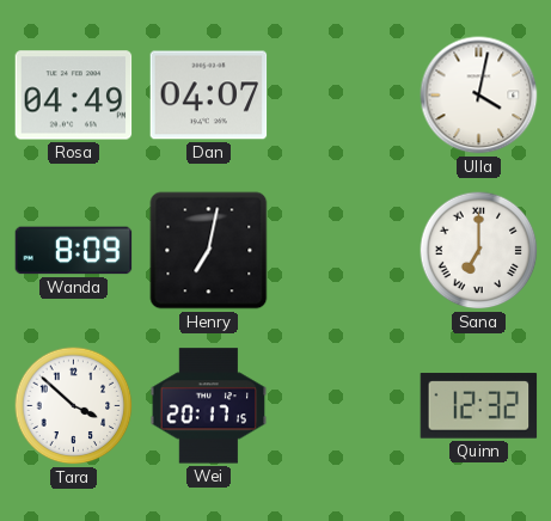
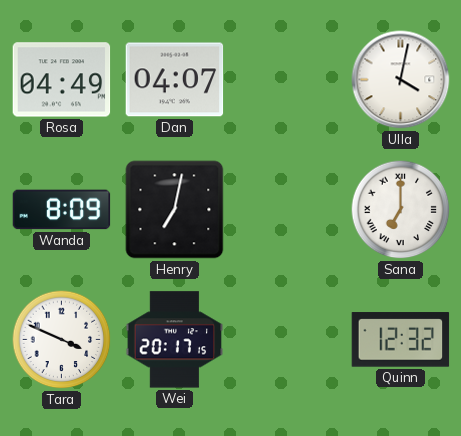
Tara: 3:52 -> 3:49
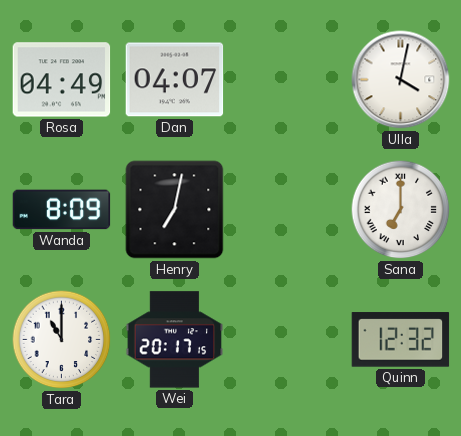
Tara: 3:49 -> 11:00
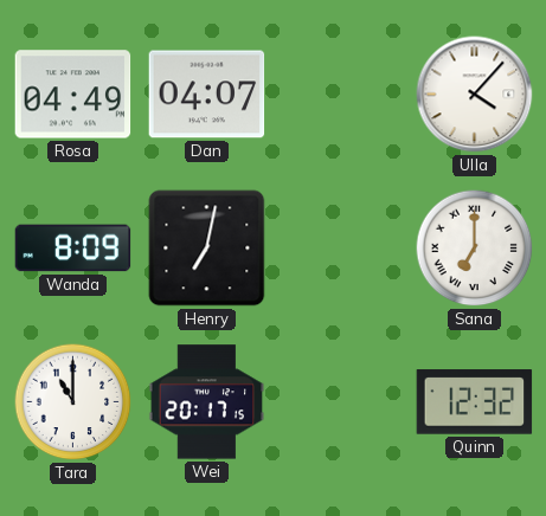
Ulla: 4:02 -> 4:07
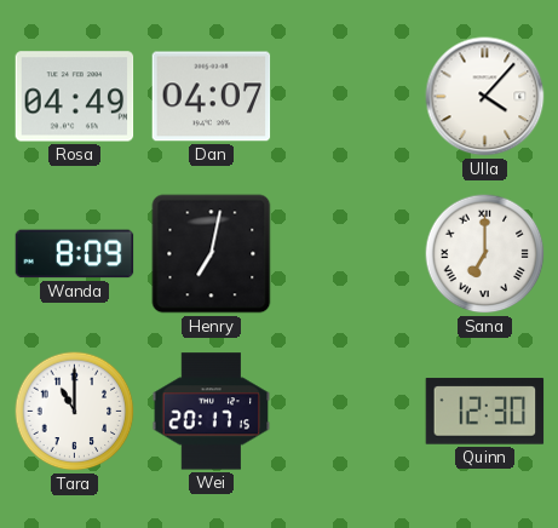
Quinn: 12:32 -> 12:30
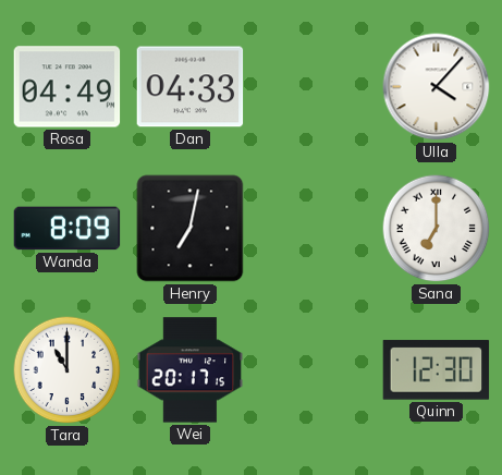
Dan: 04:07 -> 04:33
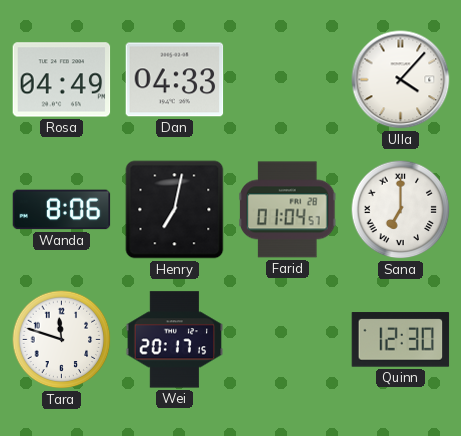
Wanda: 8:09 -> 8:06
Farid: none -> 01:04
Tara: 11:00 -> 11:48
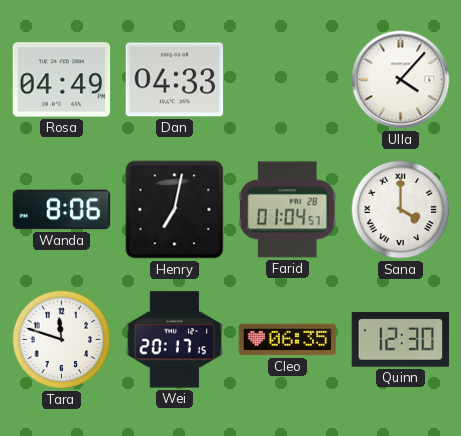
Sana: 7:00 -> 4:00
Cleo: none -> 06:35
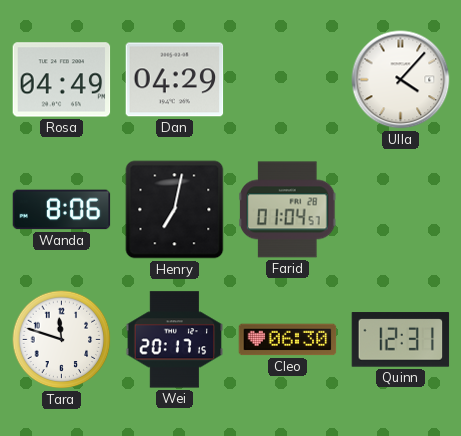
Dan: 04:33 -> 04:29
Sana: 4:00 -> none
Cleo: 06:35 -> 06:30
Quinn: 12:30 -> 12:31
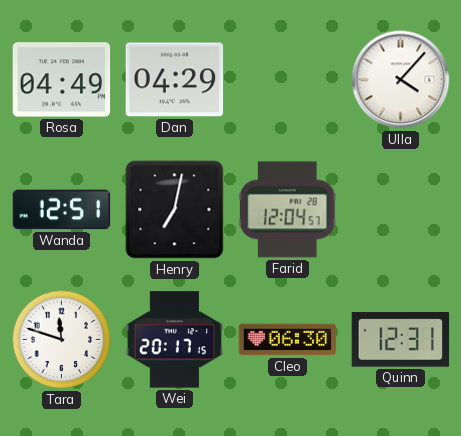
Wanda: 8:06 -> 12:51
Farid: 01:04 -> 12:04
